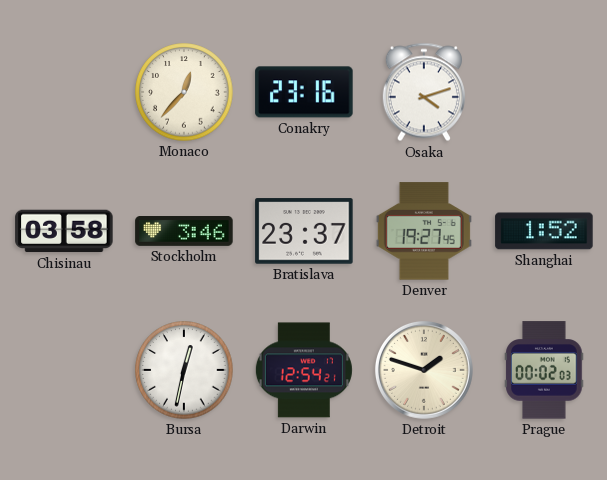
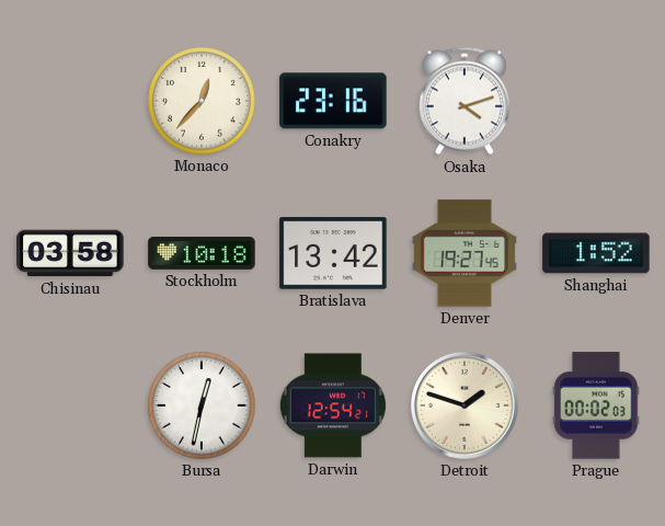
Stockholm: 3:46 -> 10:18
Bratislava: 23:37 -> 13:42
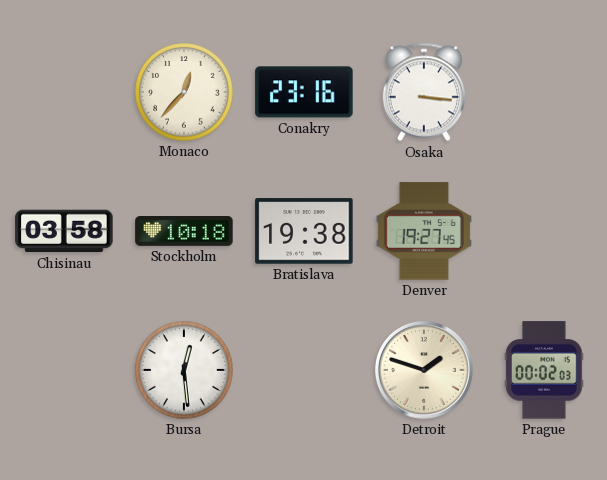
Osaka: 4:12 -> 3:16
Bratislava: 13:42 -> 19:38
Shanghai: 1:52 -> none
Bursa: 12:32 -> 12:29
Darwin: 12:54 -> none
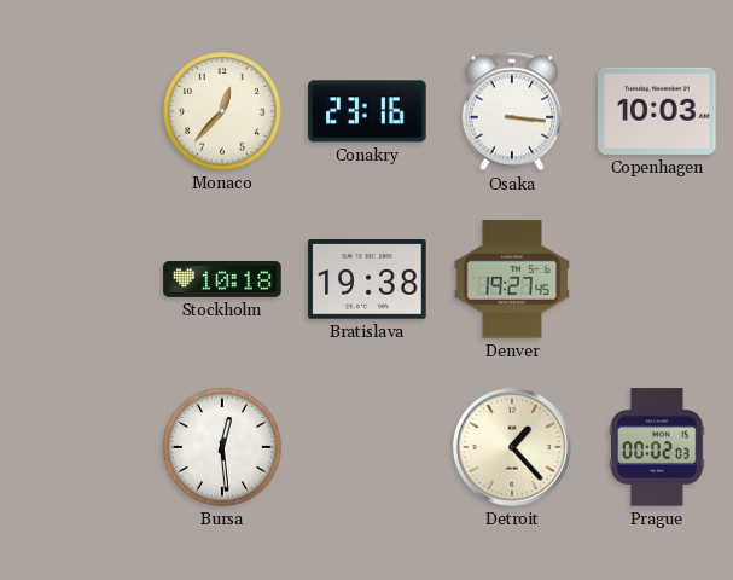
Copenhagen: none -> 10:03
Chisinau: 03:58 -> none
Detroit: 1:48 -> 1:23
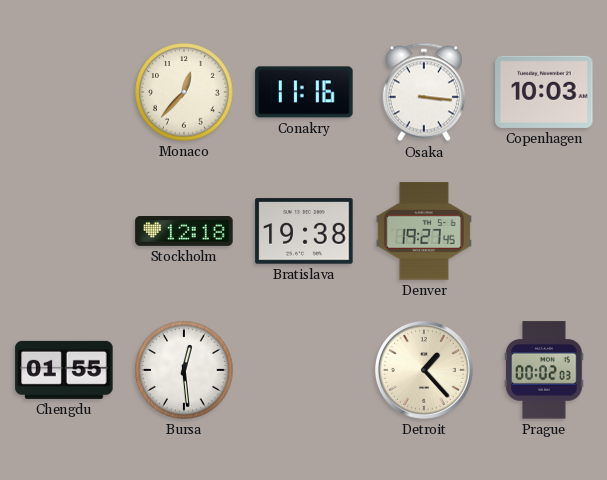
Conakry: 23:16 -> 11:16
Stockholm: 10:18 -> 12:18
Chengdu: none -> 01:55
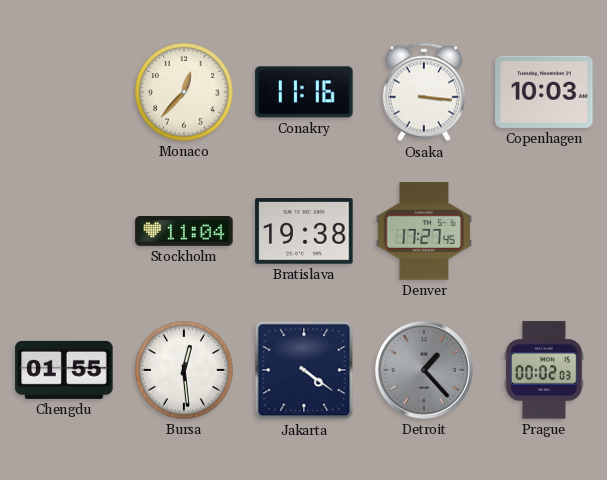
Stockholm: 12:18 -> 11:04
Denver: 19:27 -> 17:27
Jakarta: none -> 4:21
Detroit dial: cream -> grey
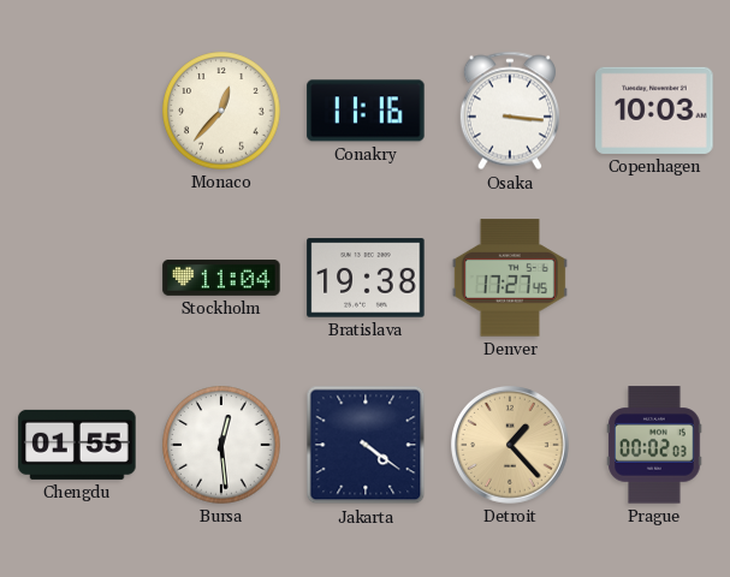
Detroit dial: grey -> champagne
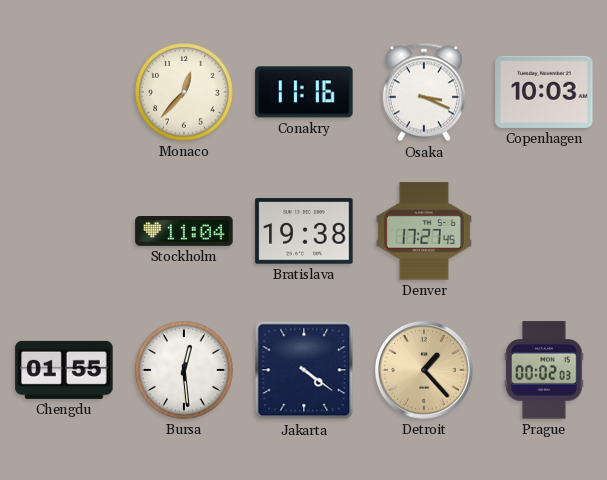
Osaka: 3:16 -> 3:19
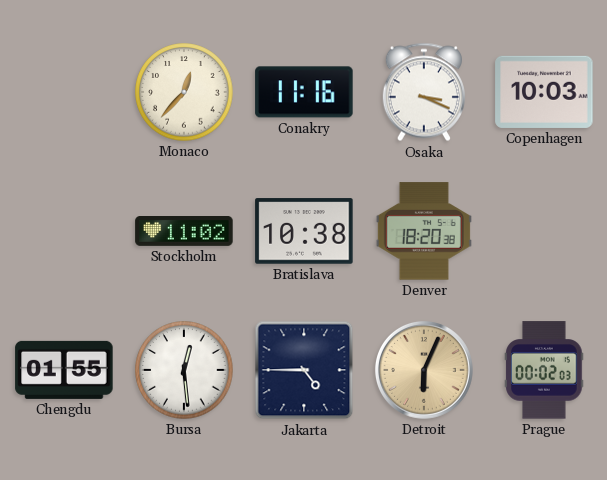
Stockholm: 11:04 -> 11:02
Bratislava: 19:38 -> 10:38
Denver: 17:27 -> 18:20
Jakarta: 4:21 -> 4:45
Detroit: 1:23 -> 6:04
